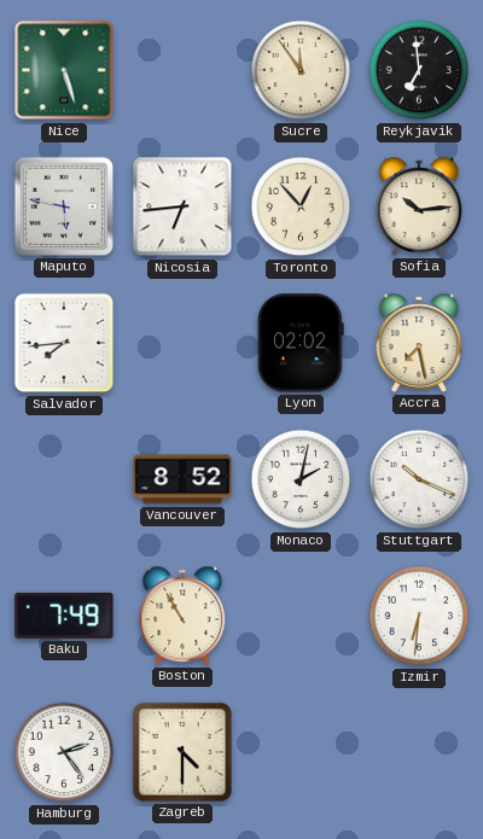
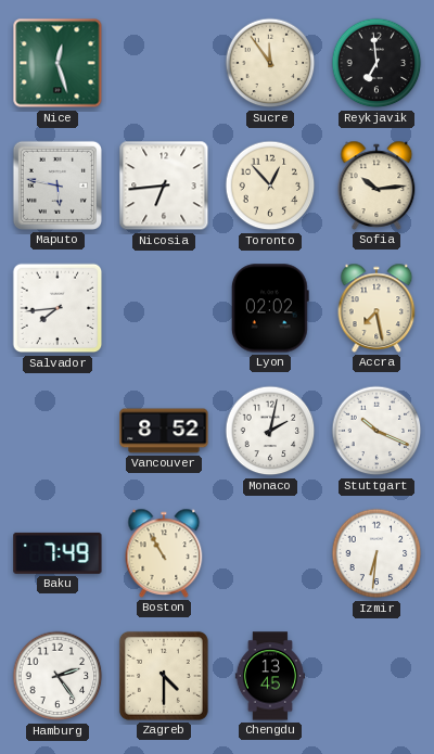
Nice: 5:27 -> 12:27
Chengdu: none -> 13:45
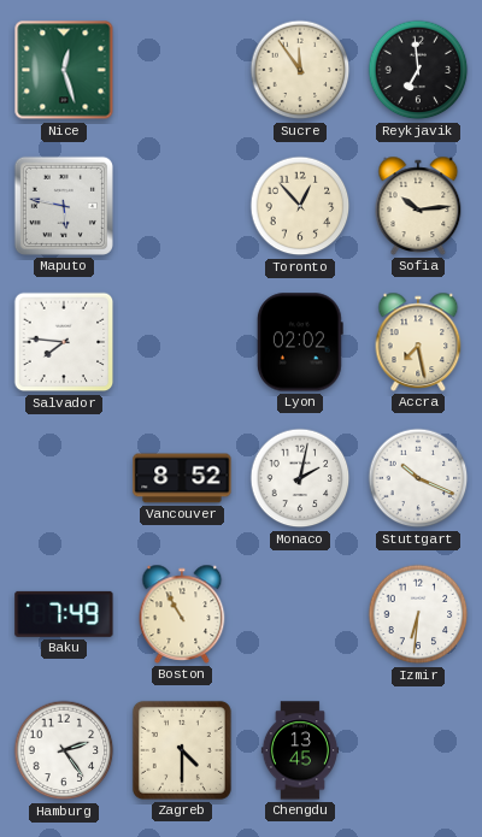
Nicosia: 6:44 -> none
Salvador: 7:44 -> 7:46
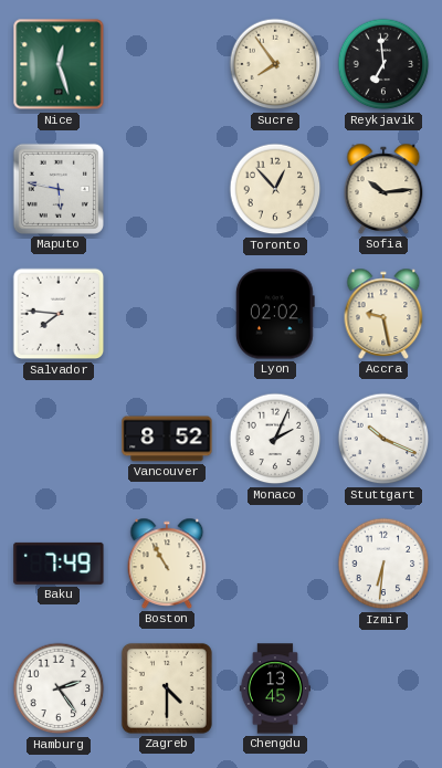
Sucre: 11:54 -> 7:54
Accra: 7:28 -> 9:28
Monaco: 2:02 -> 2:04
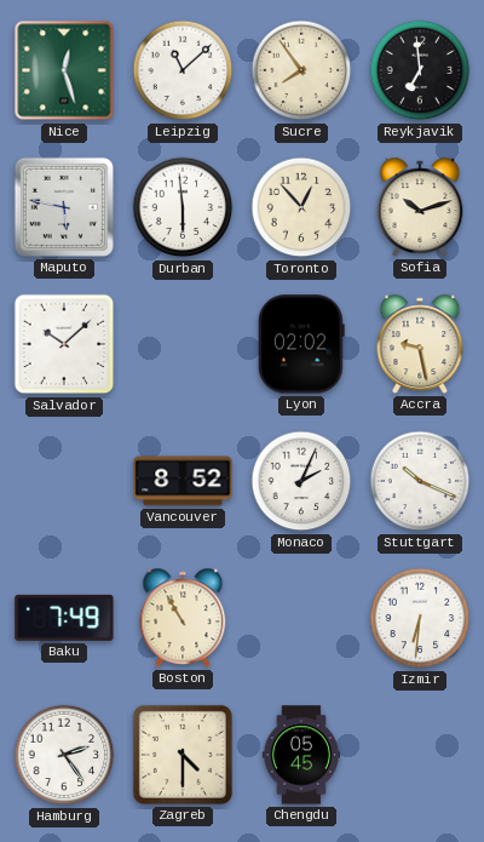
Leipzig: none -> 11:08
Durban: none -> 5:59
Sofia: 10:14 -> 10:12
Salvador: 7:46 -> 10:08
Chengdu: 13:45 -> 05:45
